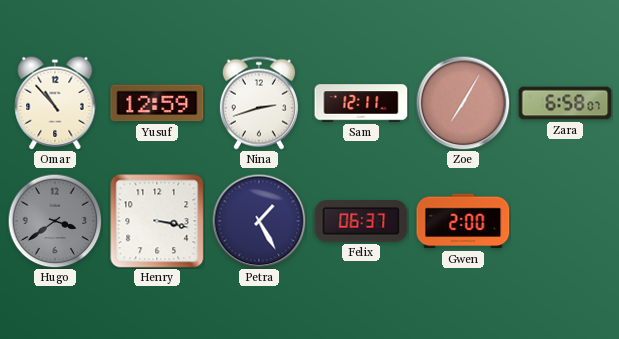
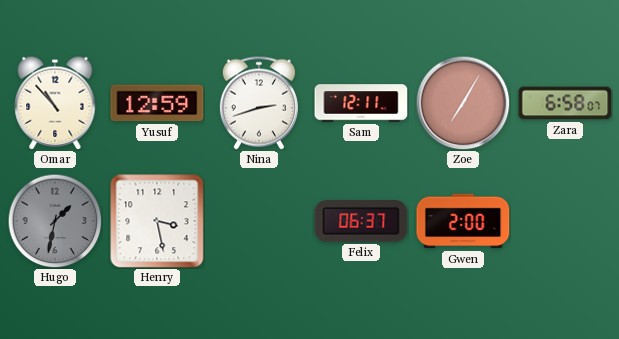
Hugo: 3:39 -> 1:32
Henry: 3:17 -> 3:28
Petra: 1:25 -> none
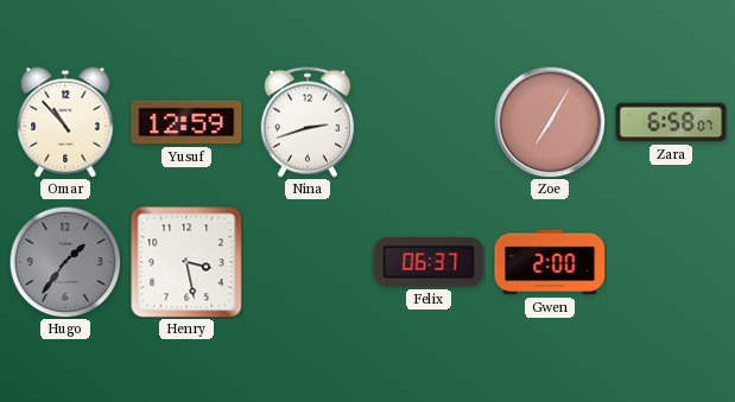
Sam: 12:11 -> none
Hugo: 1:32 -> 1:36
